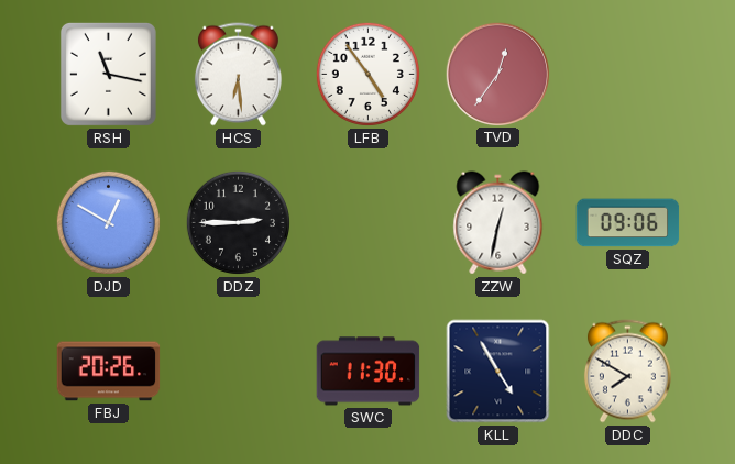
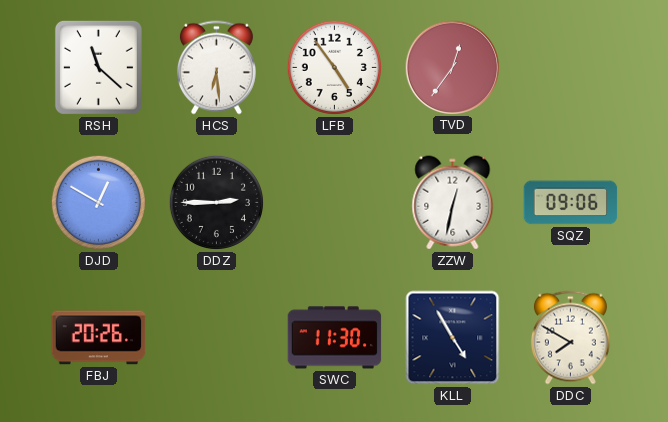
RSH: 11:17 -> 11:22
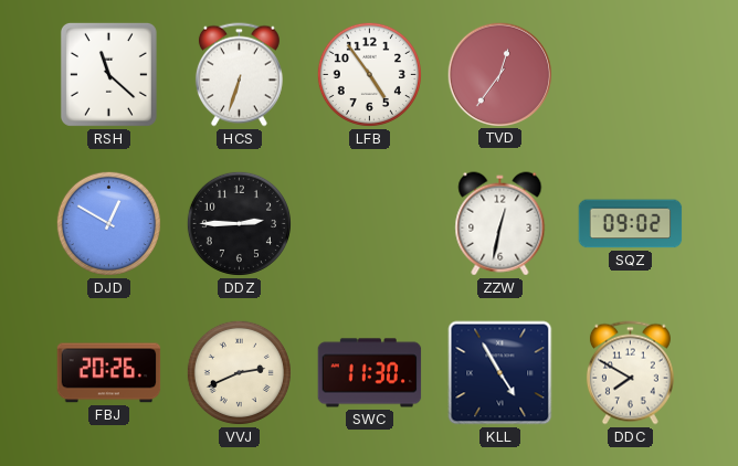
HCS: 6:29 -> 6:33
SQZ: 09:06 -> 09:02
VVJ: none -> 2:41
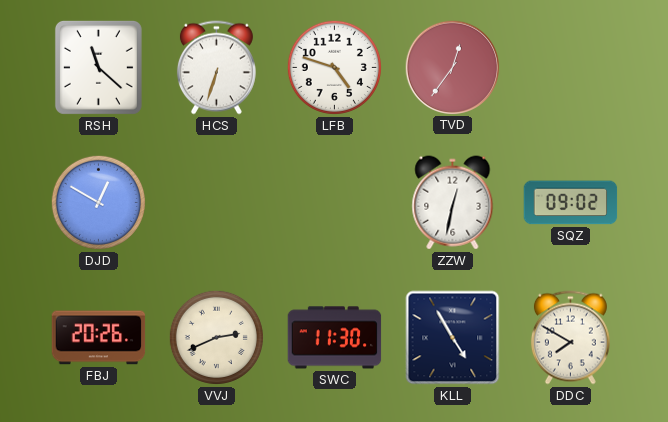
LFB: 4:54 -> 4:48
DDZ: 2:45 -> none
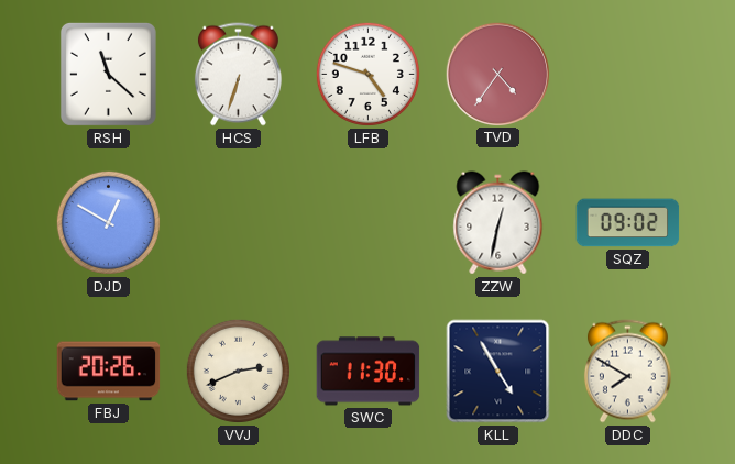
TVD: 12:36 -> 4:36
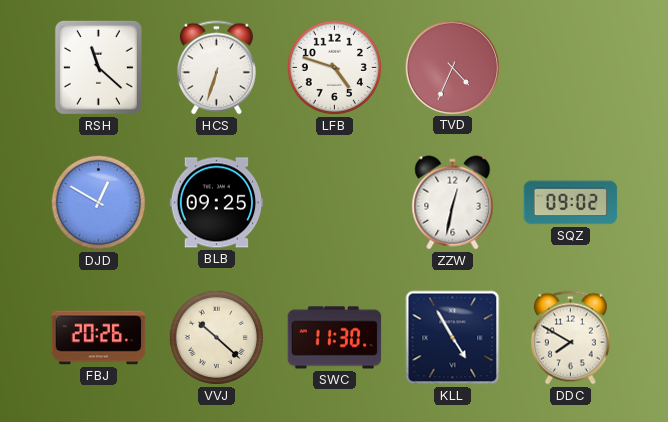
TVD: 4:36 -> 4:34
BLB: none -> 09:25
VVJ: 2:41 -> 10:22
